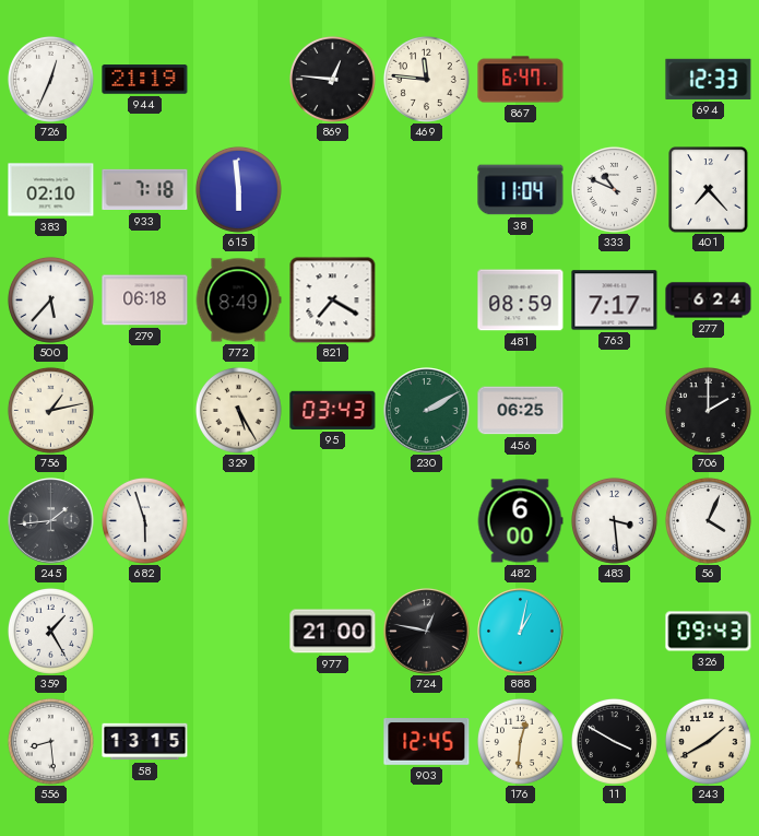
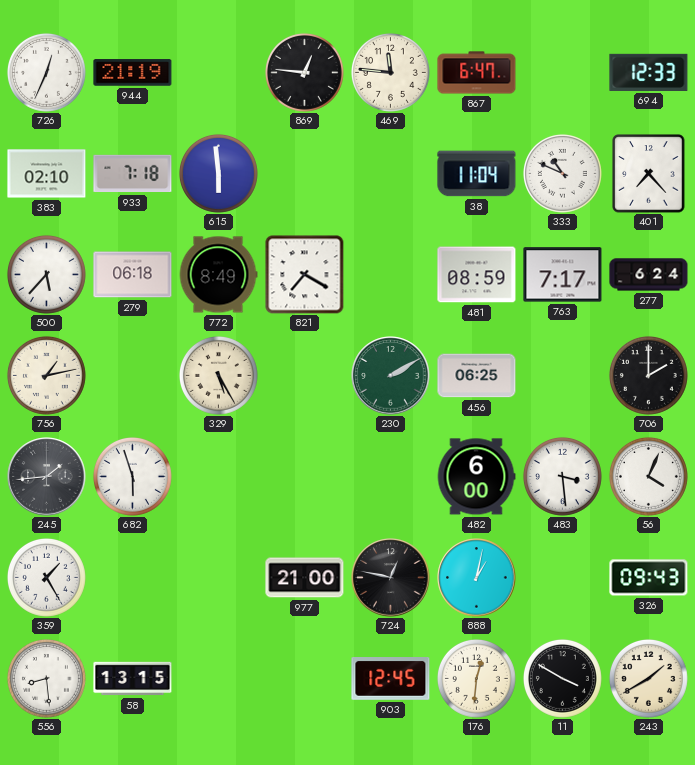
95: 03:43 -> none
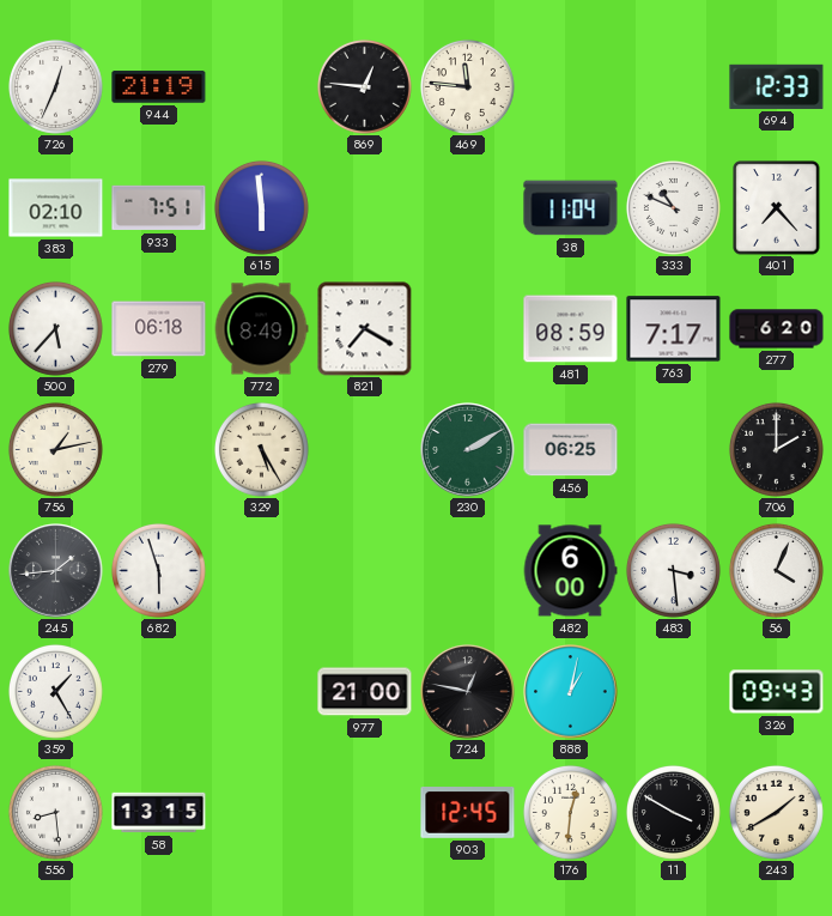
867: 6:47 -> none
933: 7:18 -> 7:51
277: 6:24 -> 6:20
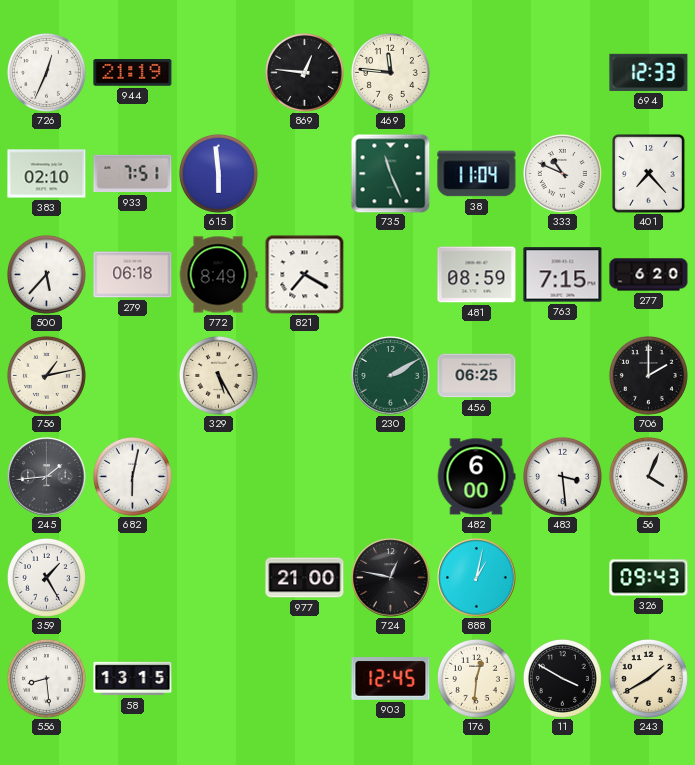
735: none -> 11:26
763: 7:17 -> 7:15
682: 5:57 -> 6:02
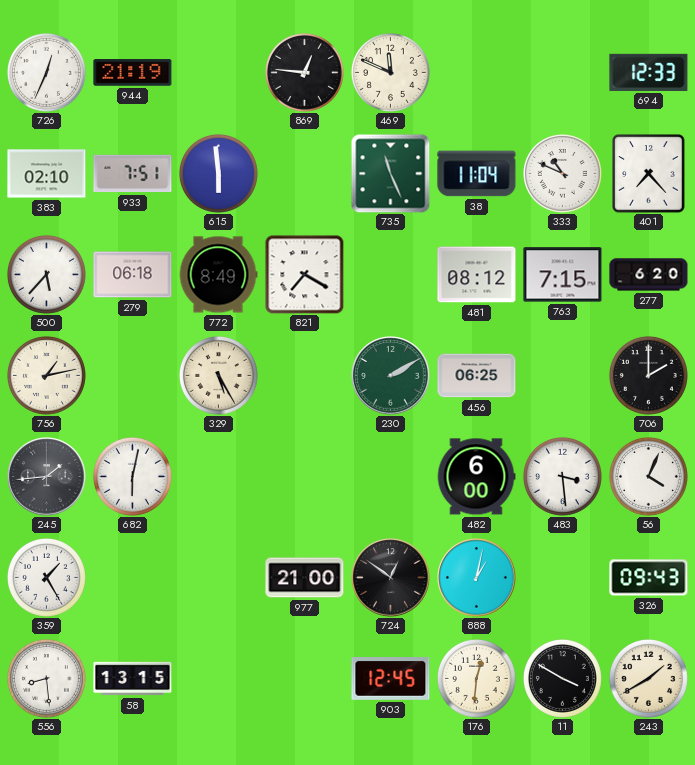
469: 11:46 -> 11:49
481: 08:59 -> 08:12
724: 12:47 -> 12:51
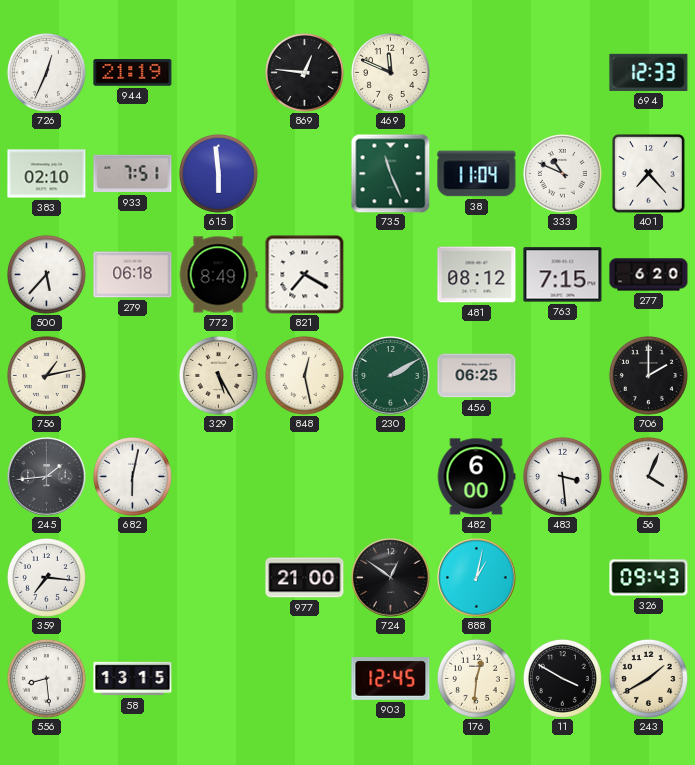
848: none -> 12:28
359: 1:25 -> 7:16
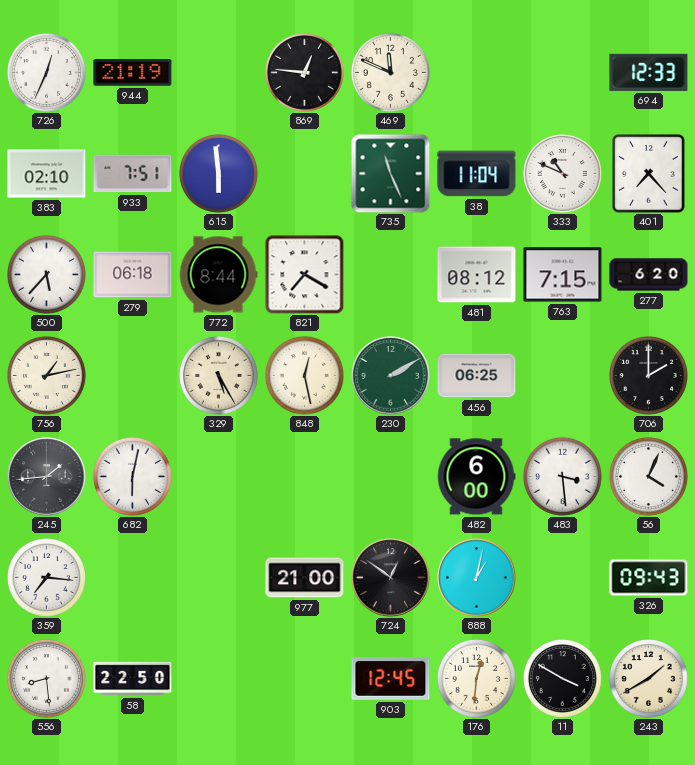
772: 8:49 -> 8:44
58: 13:15 -> 22:50
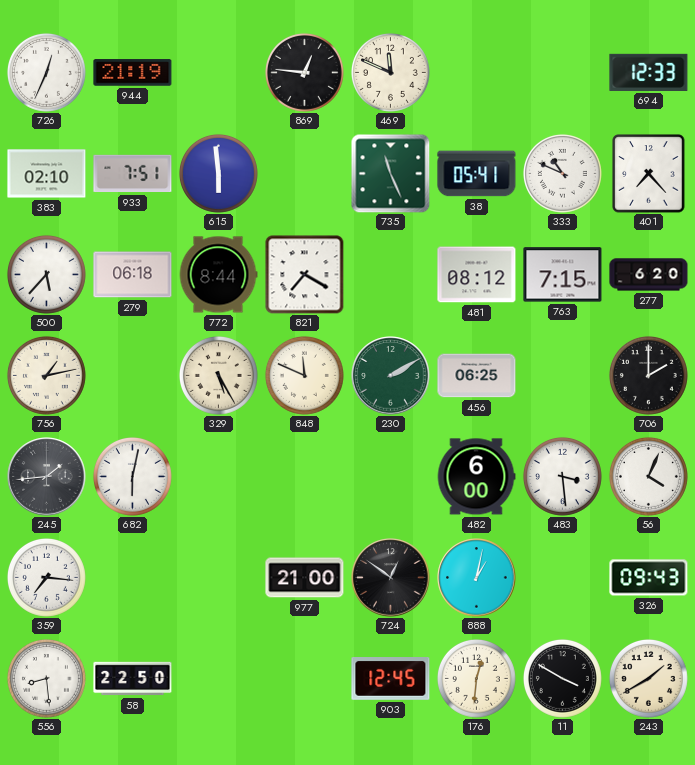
38: 11:04 -> 05:41
848: 12:28 -> 11:49
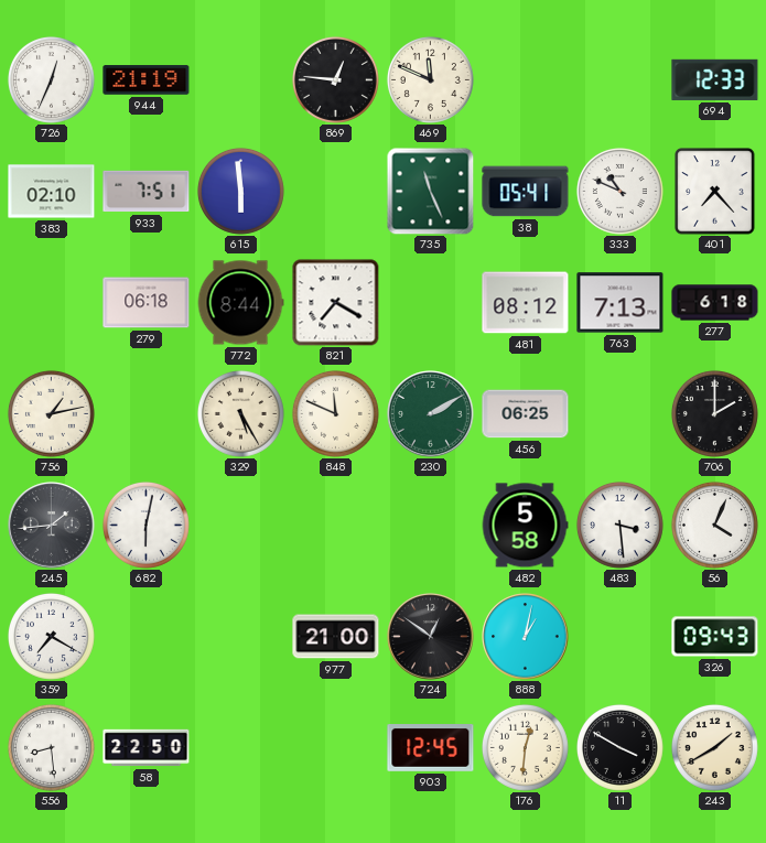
500: 5:37 -> none
763: 7:15 -> 7:13
277: 6:20 -> 6:18
482: 6:00 -> 5:58
359: 7:16 -> 7:20
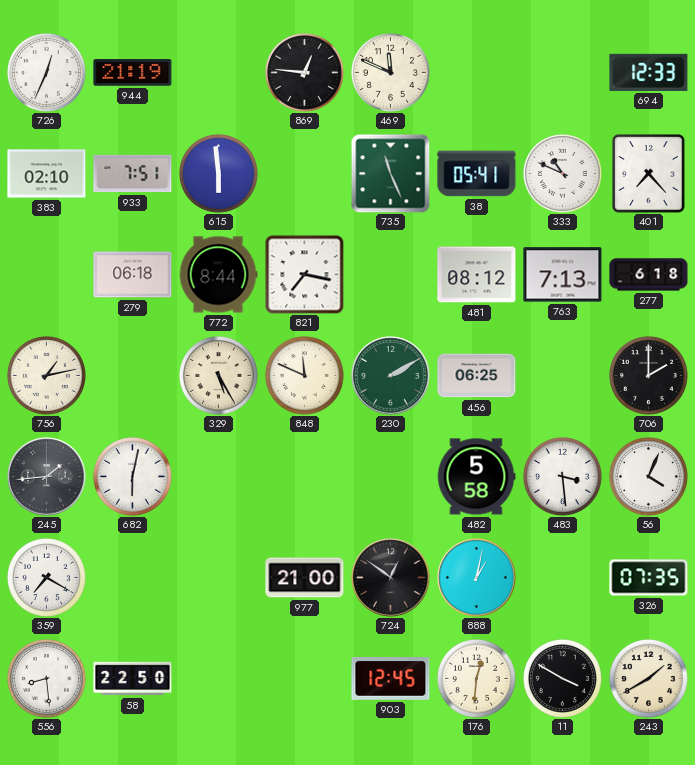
821: 7:20 -> 7:17
326: 09:43 -> 07:35
